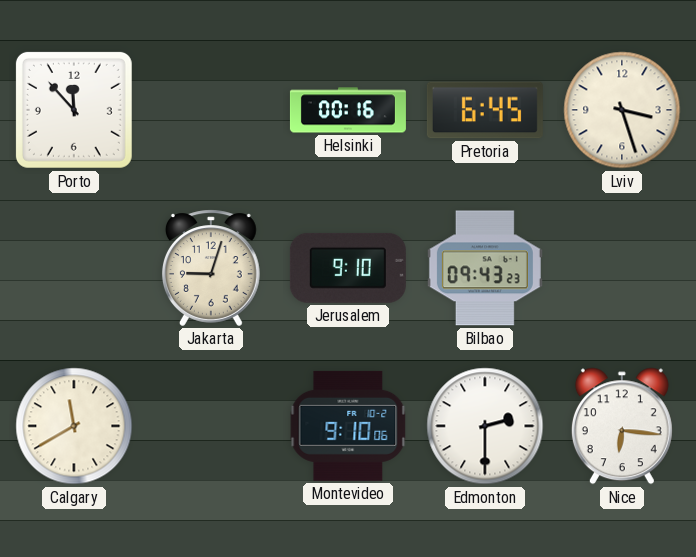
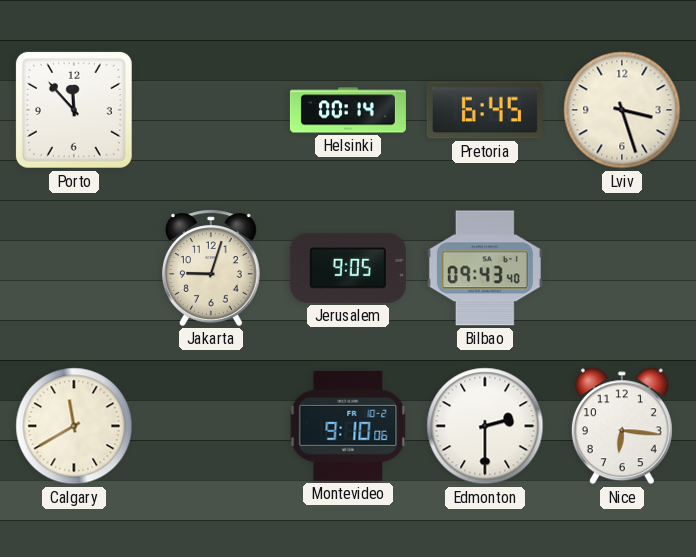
Helsinki: 00:16 -> 00:14
Jerusalem: 9:10 -> 9:05
Bilbao: 09:43:23 -> 09:43:40
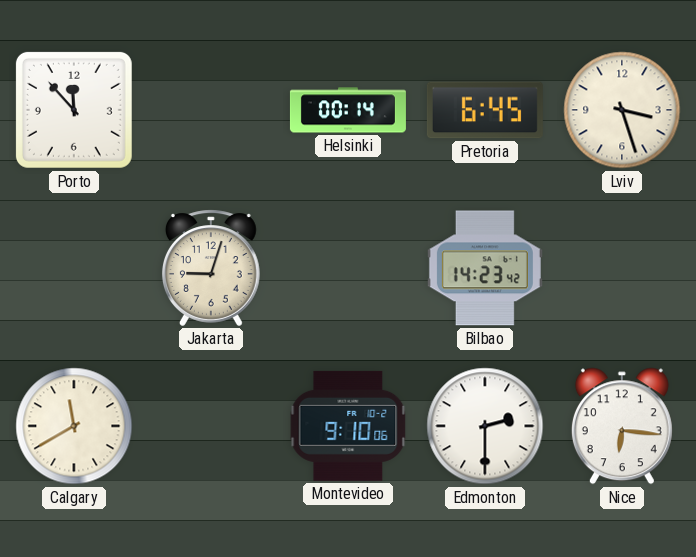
Jerusalem: 9:05 -> none
Bilbao: 09:43 -> 14:23
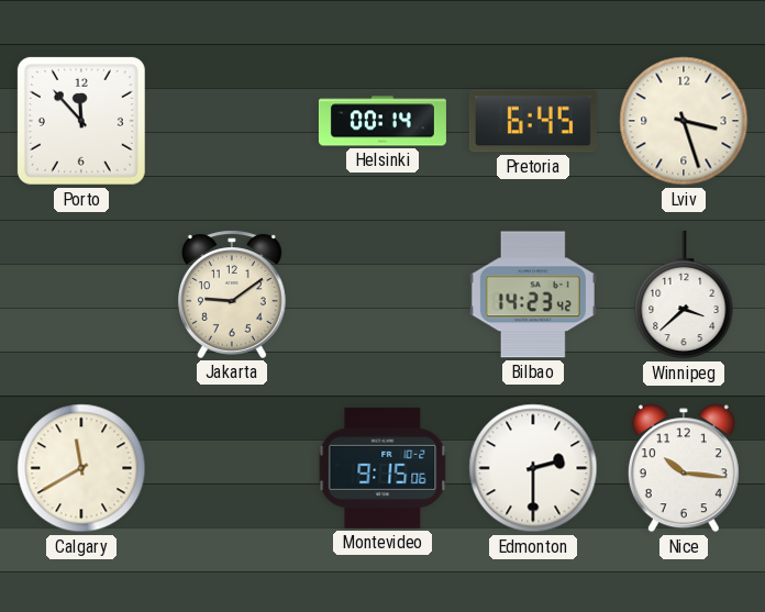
Jakarta: 9:03 -> 9:09
Winnipeg: none -> 3:38
Montevideo: 9:10 -> 9:15
Nice: 6:16 -> 10:16
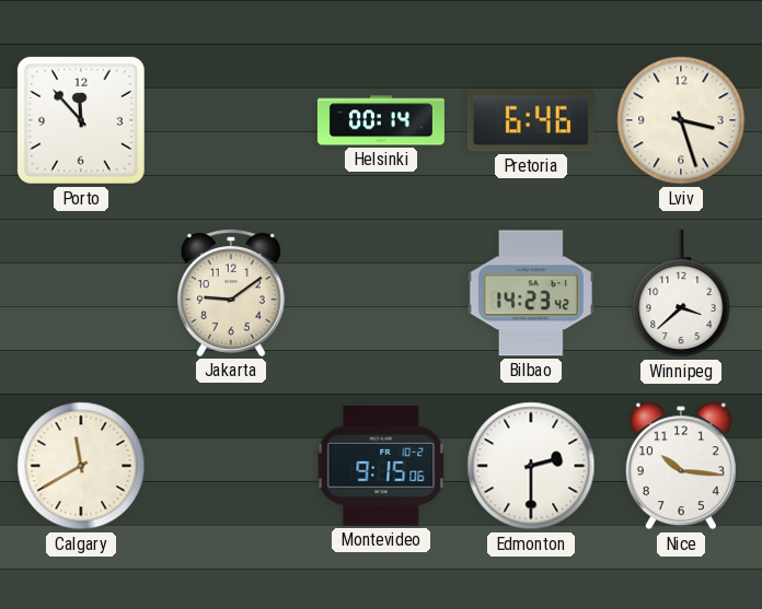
Pretoria: 6:45 -> 6:46
